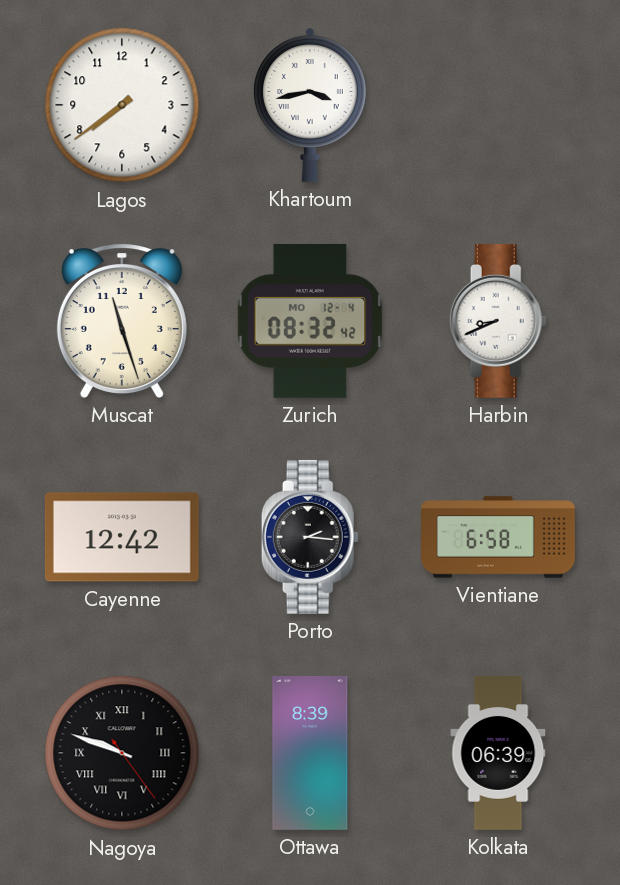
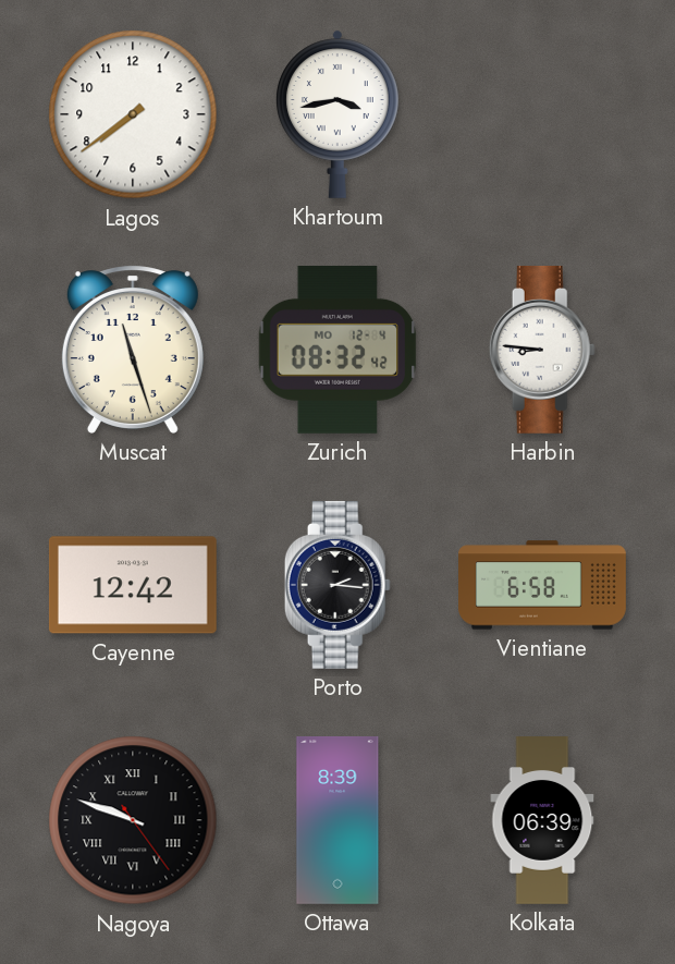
Harbin: 8:41 -> 8:46
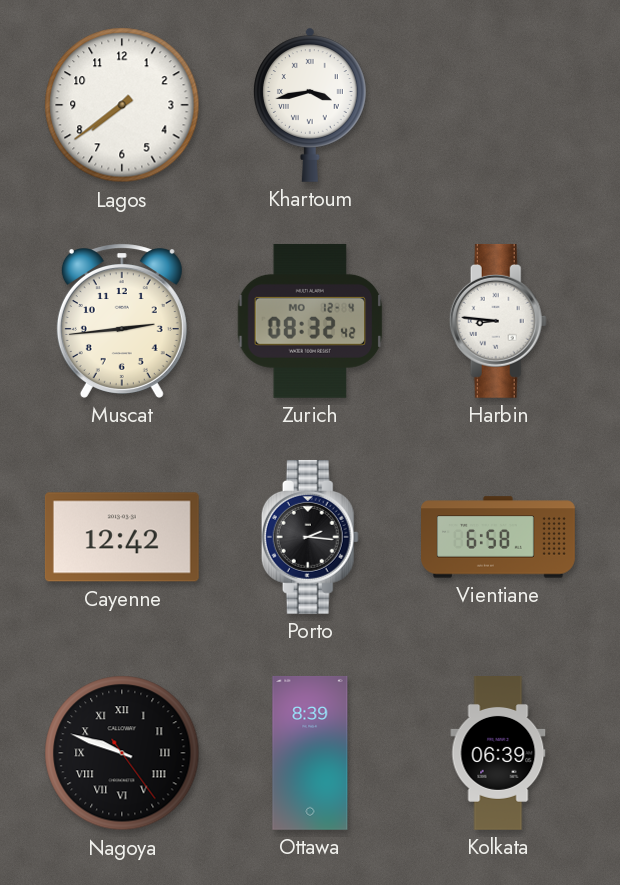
Muscat: 11:27 -> 2:44
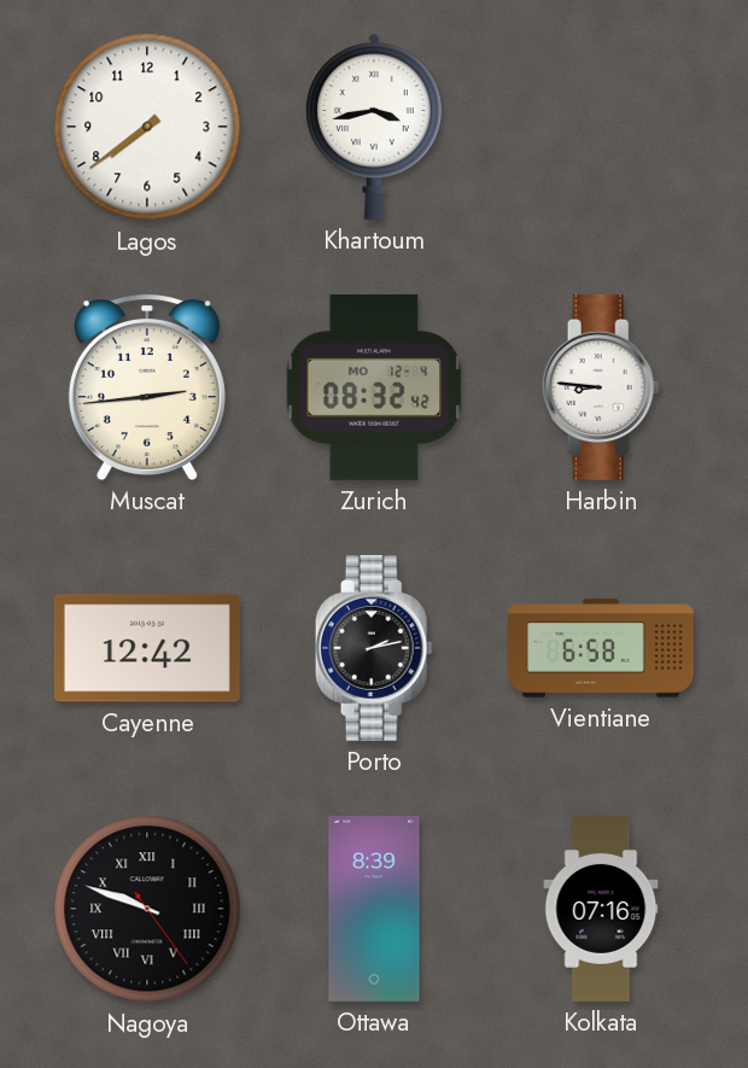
Porto: 2:16 -> 2:13
Kolkata: 06:39 -> 07:16
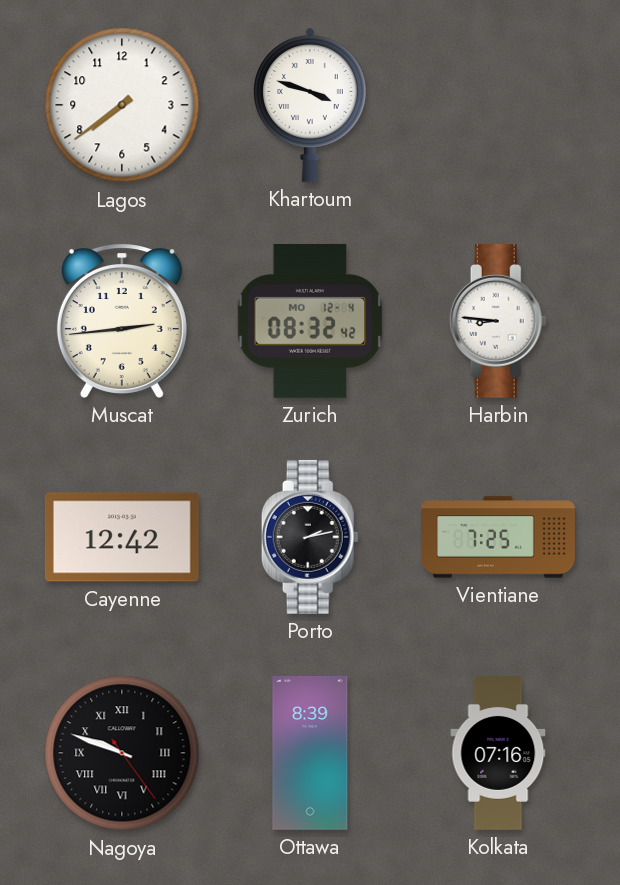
Khartoum: 3:43 -> 3:48
Vientiane: 6:58 -> 7:25
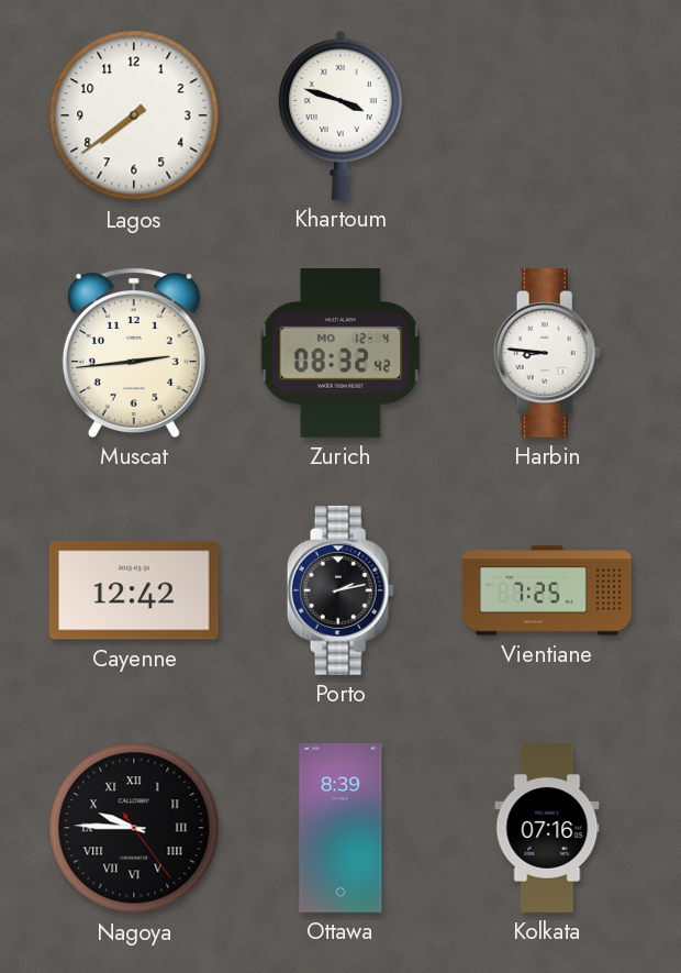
Nagoya: 9:48 -> 9:45
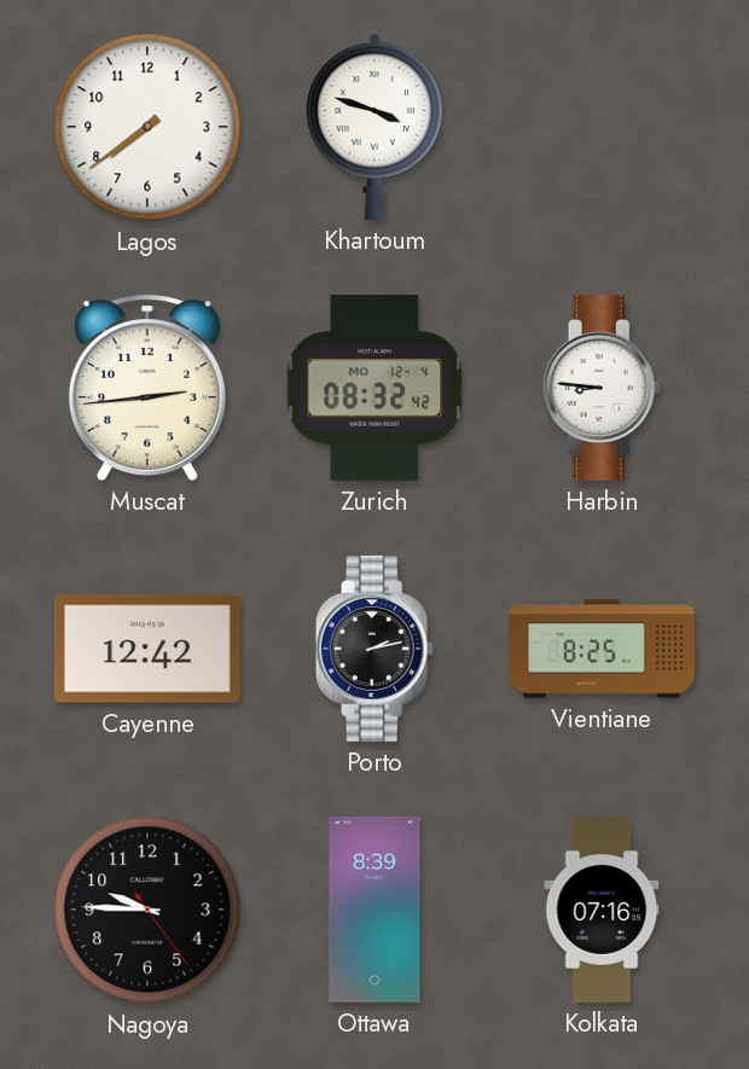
Vientiane: 7:25 -> 8:25
Nagoya numerals: Roman -> Arabic
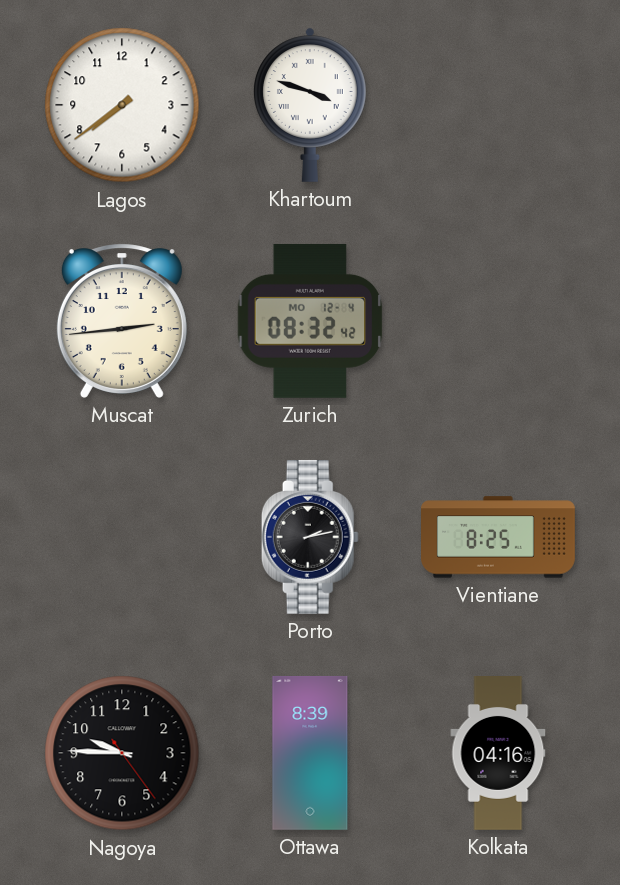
Harbin: 8:46 -> none
Cayenne: 12:42 -> none
Kolkata: 07:16 -> 04:16
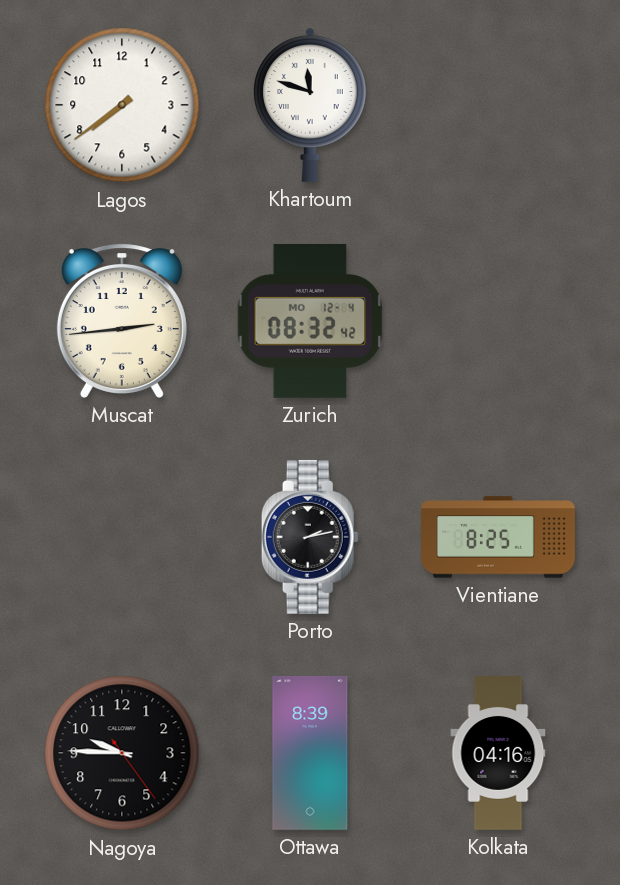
Khartoum: 3:48 -> 11:48
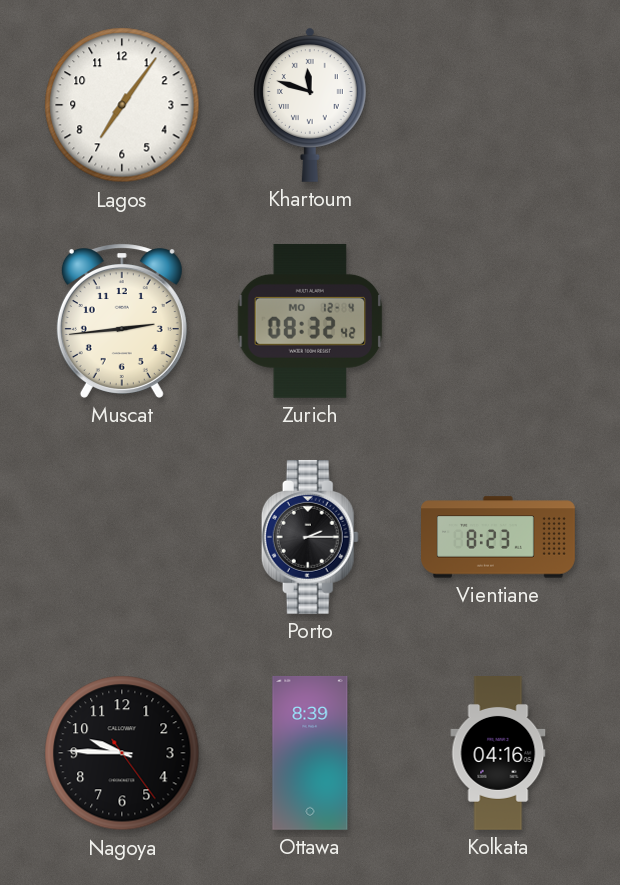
Lagos: 7:39 -> 7:06
Porto: 2:13 -> 2:15
Vientiane: 8:25 -> 8:23
